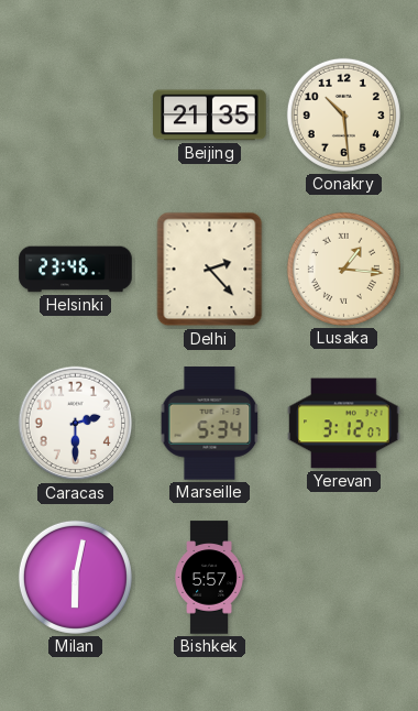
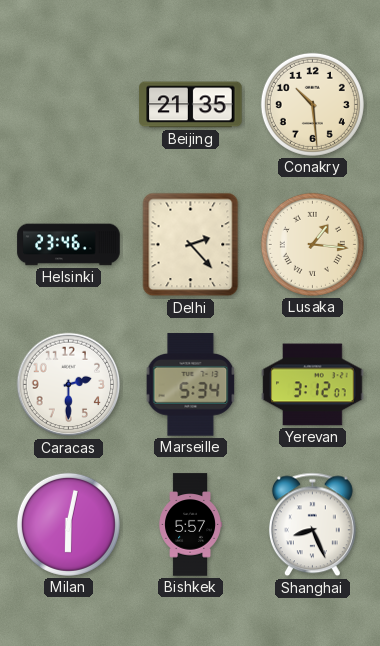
Shanghai: none -> 8:26
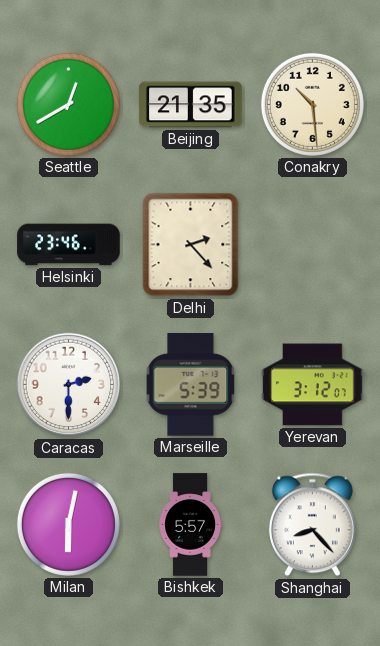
Seattle: none -> 12:40
Lusaka: 1:16 -> none
Marseille: 5:34 -> 5:39
Shanghai: 8:26 -> 8:23
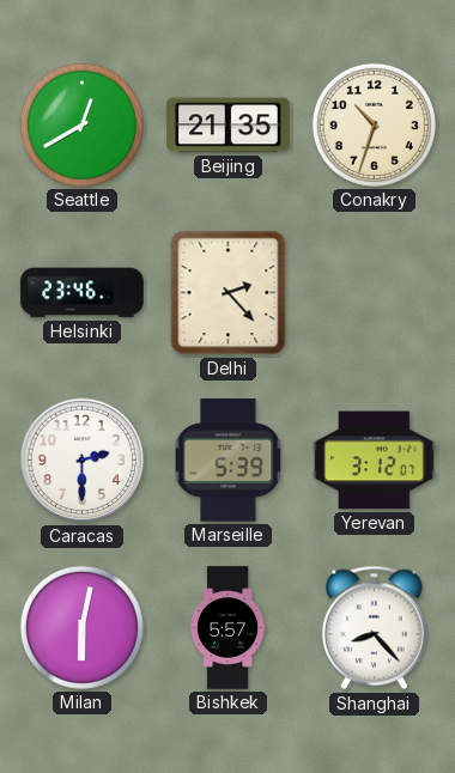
Conakry: 10:29 -> 10:33
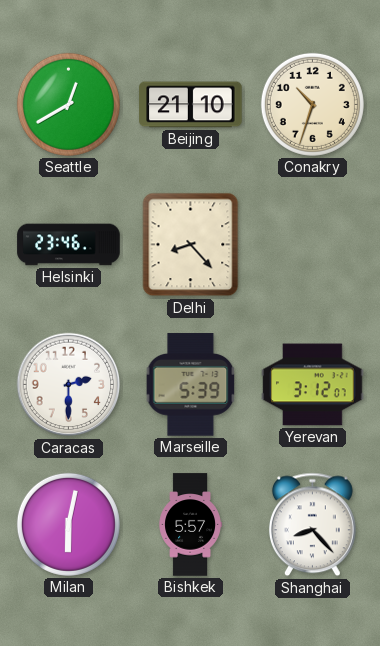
Beijing: 21:35 -> 21:10
Delhi: 2:23 -> 8:23
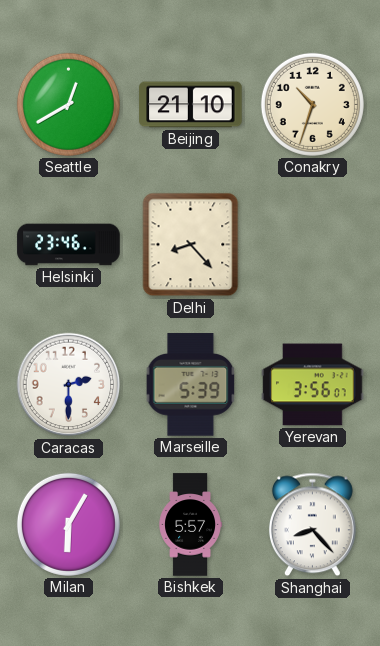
Yerevan: 3:12 -> 3:56
Milan: 6:02 -> 6:05
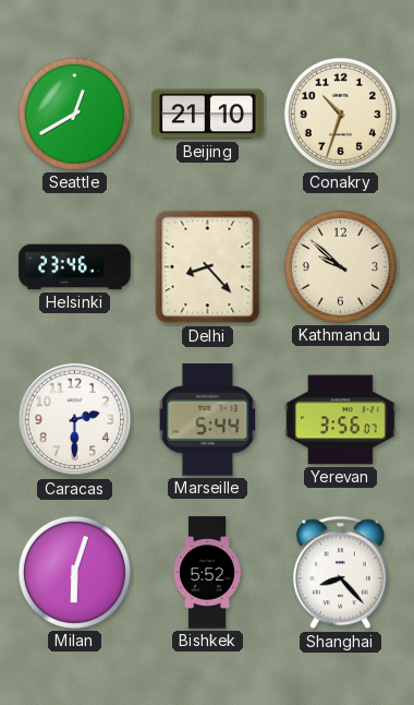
Kathmandu: none -> 9:52
Marseille: 5:39 -> 5:44
Milan: 6:05 -> 6:03
Bishkek: 5:57 -> 5:52
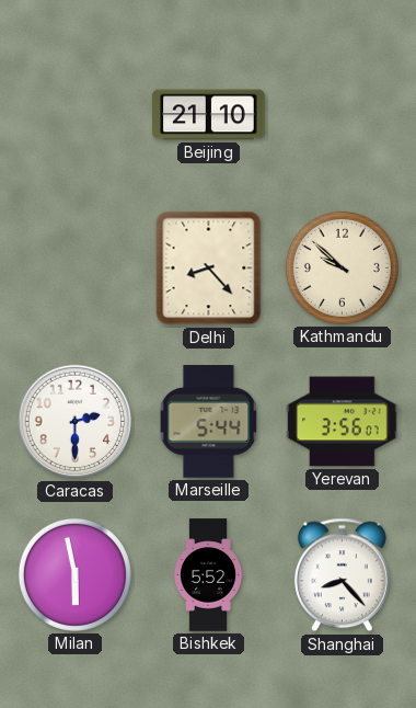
Seattle: 12:40 -> none
Conakry: 10:33 -> none
Helsinki: 23:46 -> none
Milan: 6:03 -> 5:58
